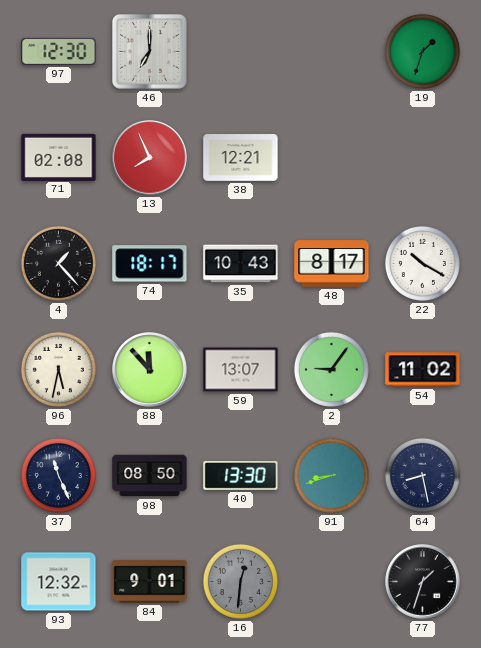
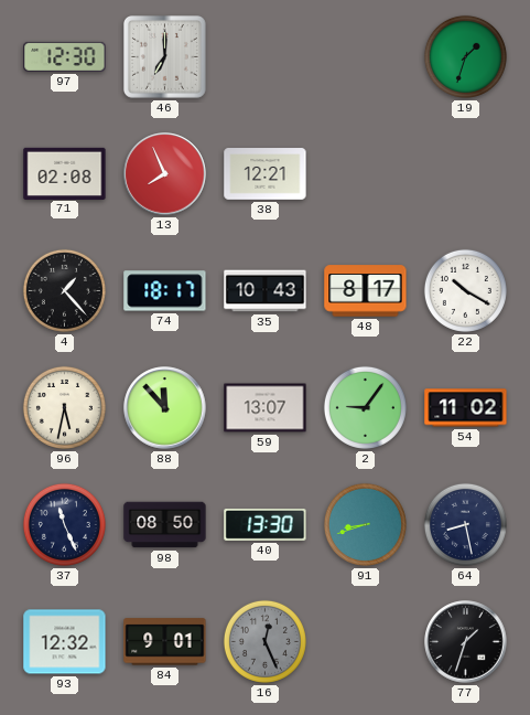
16: 12:31 -> 12:26
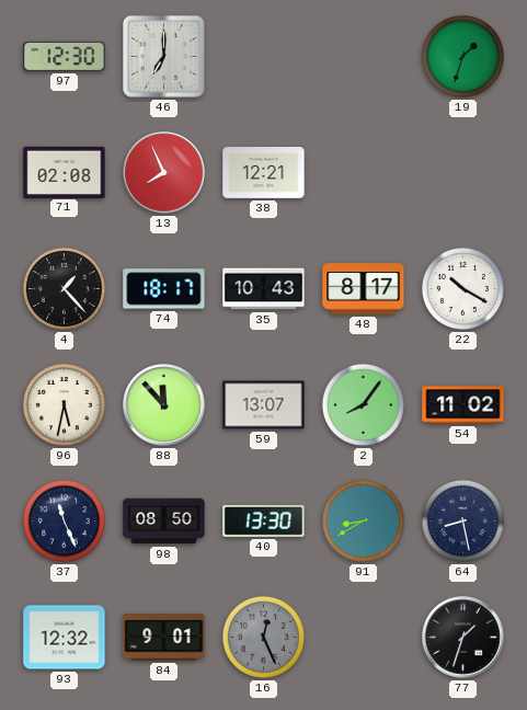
2: 9:06 -> 8:06
91: 8:42 -> 8:40
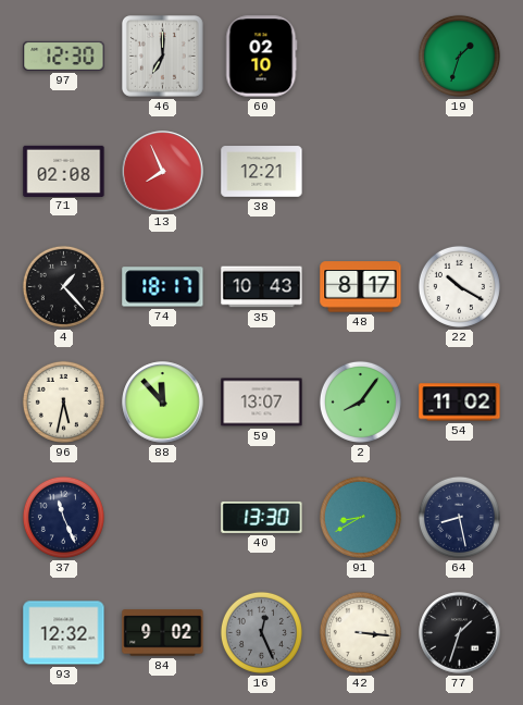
60: none -> 02:10
98: 08:50 -> none
84: 9:01 -> 9:02
42: none -> 3:16
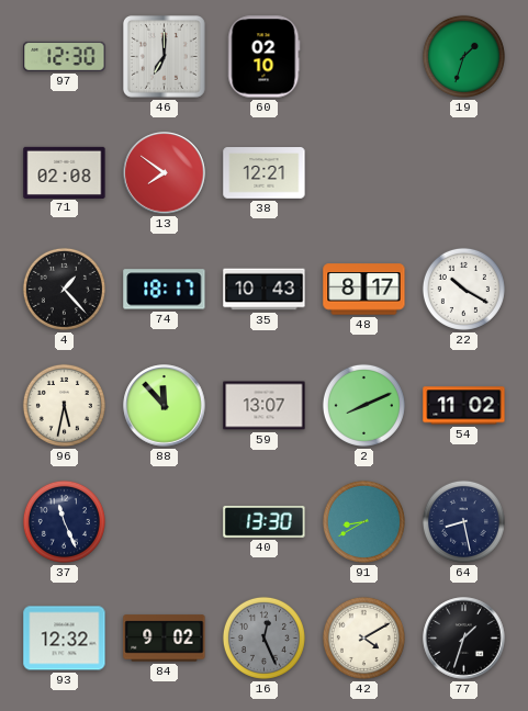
13: 7:56 -> 7:51
2: 8:06 -> 8:11
42: 3:16 -> 4:10
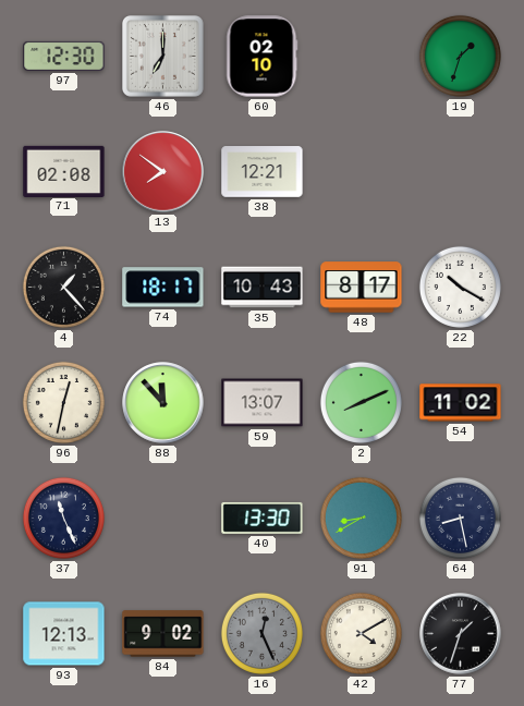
96: 5:32 -> 12:32
93: 12:32 -> 12:13
